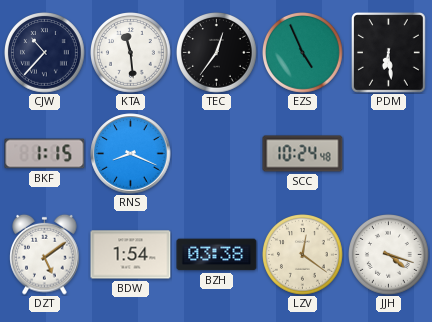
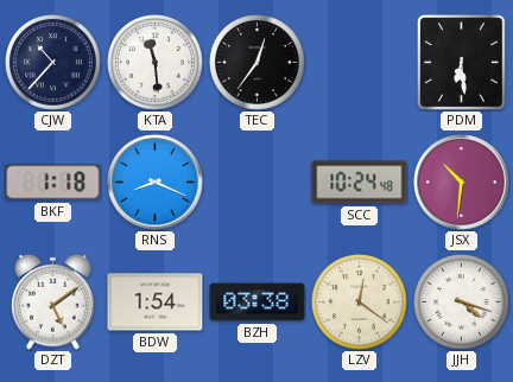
EZS: 4:56 -> none
BKF: 1:15 -> 1:18
JSX: none -> 10:31
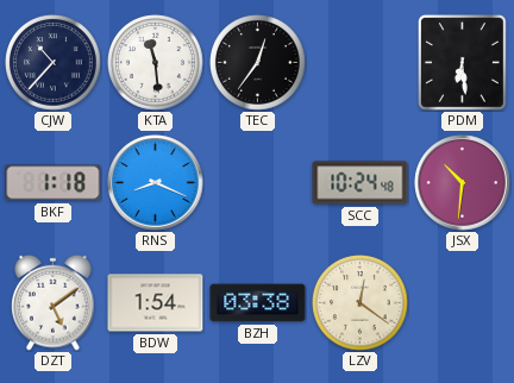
JJH: 4:18 -> none
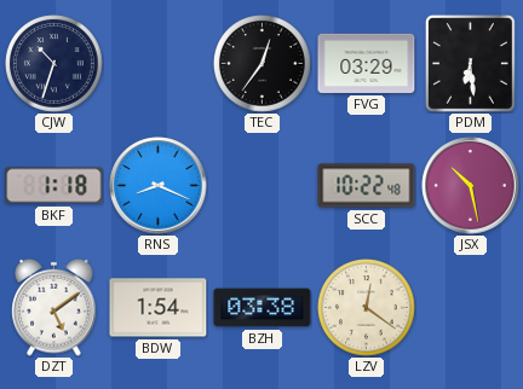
CJW: 10:37 -> 10:33
KTA: 11:29 -> none
FVG: none -> 03:29
SCC: 10:24 -> 10:22
JSX: 10:31 -> 10:28
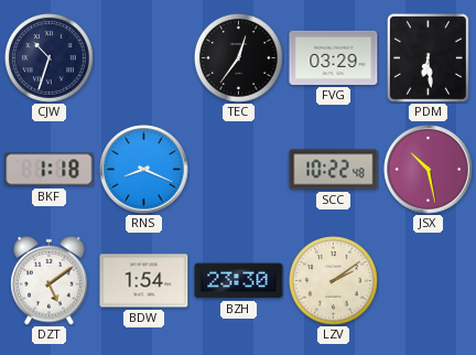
BZH: 03:38 -> 23:30
LZV: 12:21 -> 2:09
